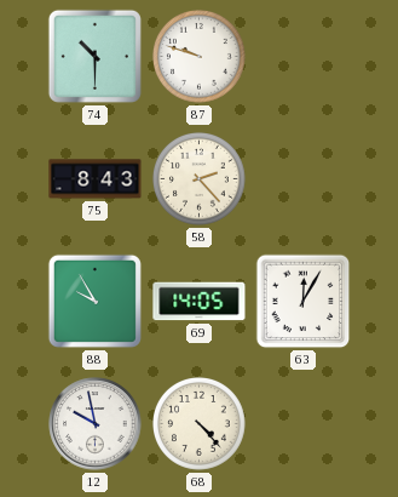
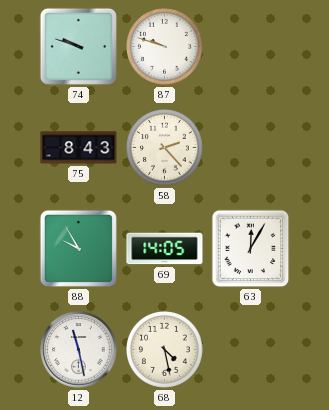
74: 10:30 -> 9:48
12: 9:58 -> 11:28
68: 4:23 -> 4:28
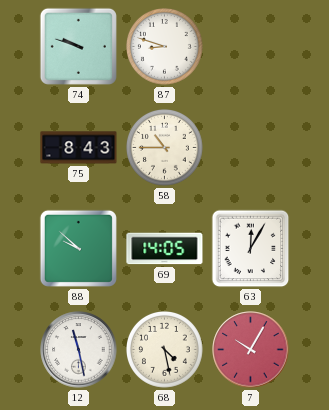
87: 9:48 -> 8:48
58: 2:23 -> 10:45
88: 9:55 -> 9:52
7: none -> 10:05
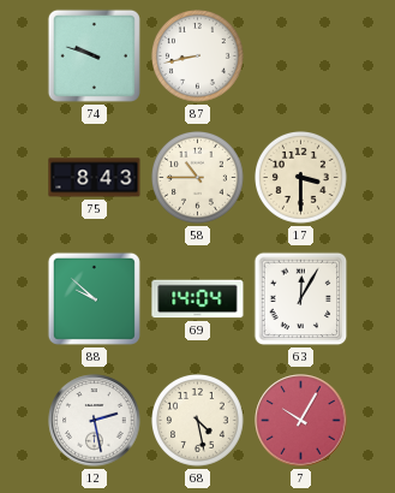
87: 8:48 -> 8:43
17: none -> 3:30
69: 14:05 -> 14:04
12: 11:28 -> 2:28
